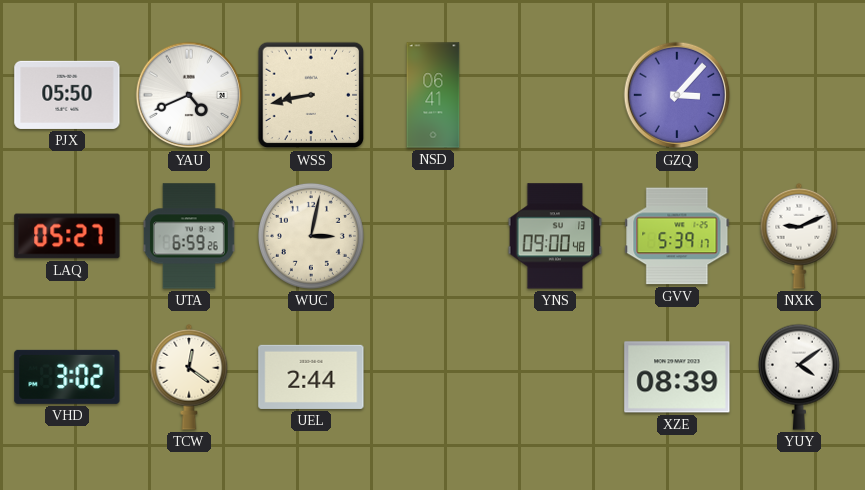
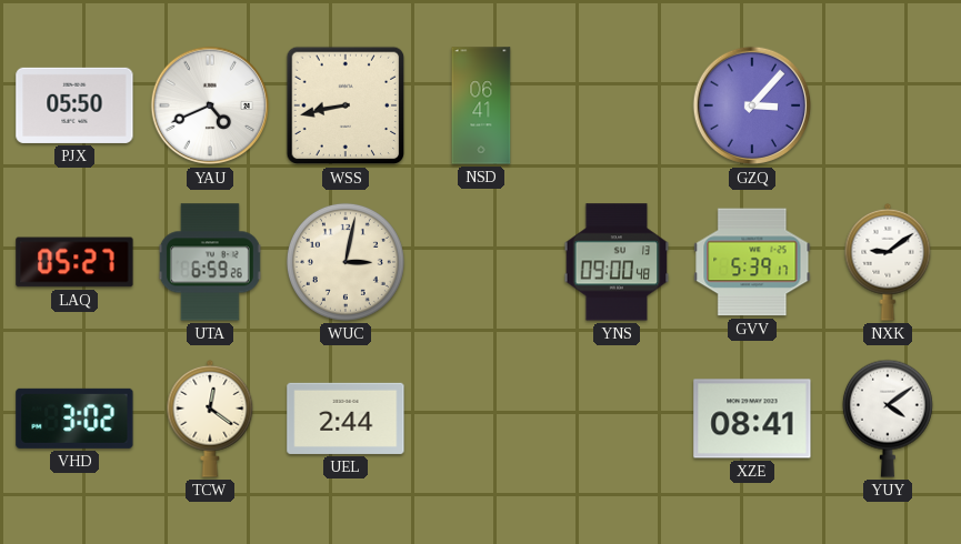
NXK: 9:11 -> 9:09
XZE: 08:39 -> 08:41
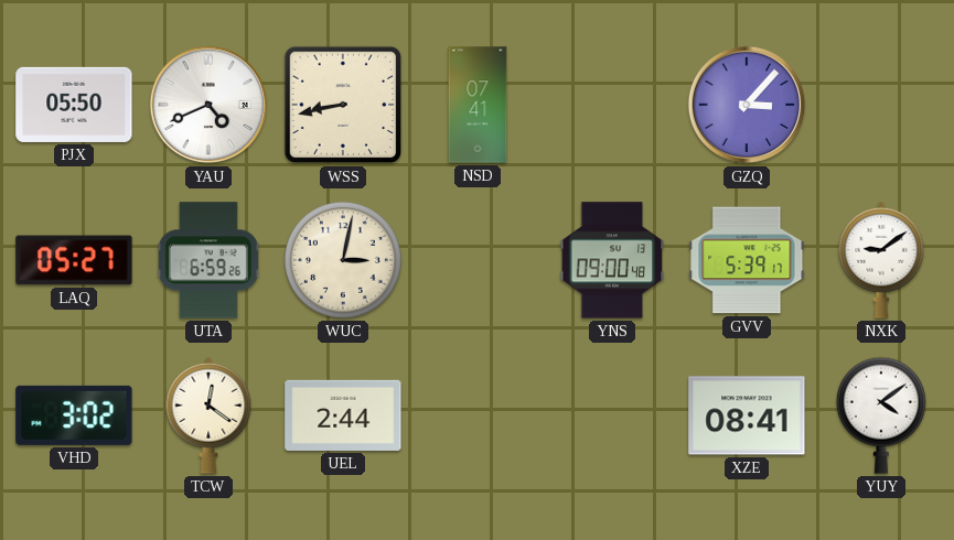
NSD: 06:41 -> 07:41
